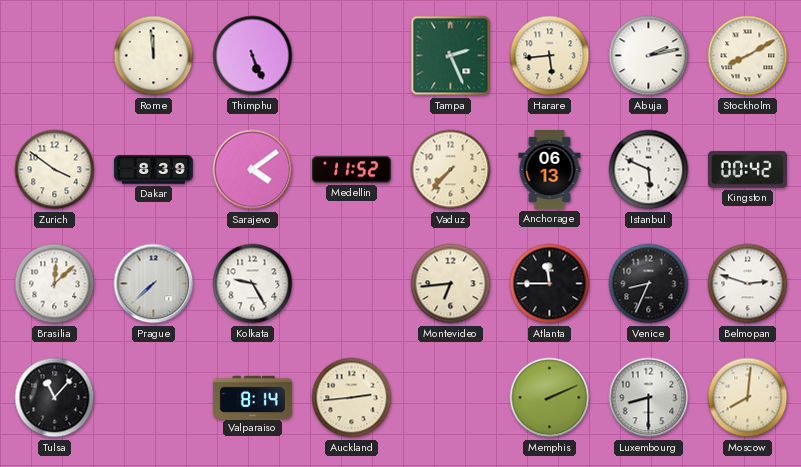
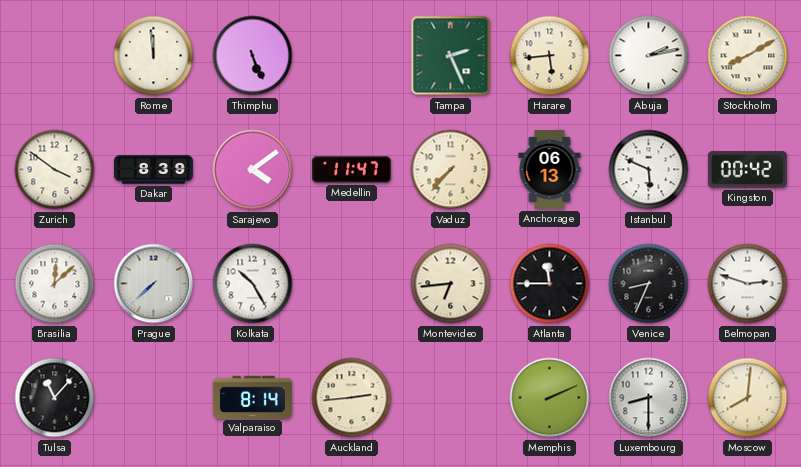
Medellin: 11:52 -> 11:47
Kolkata: 9:25 -> 10:25
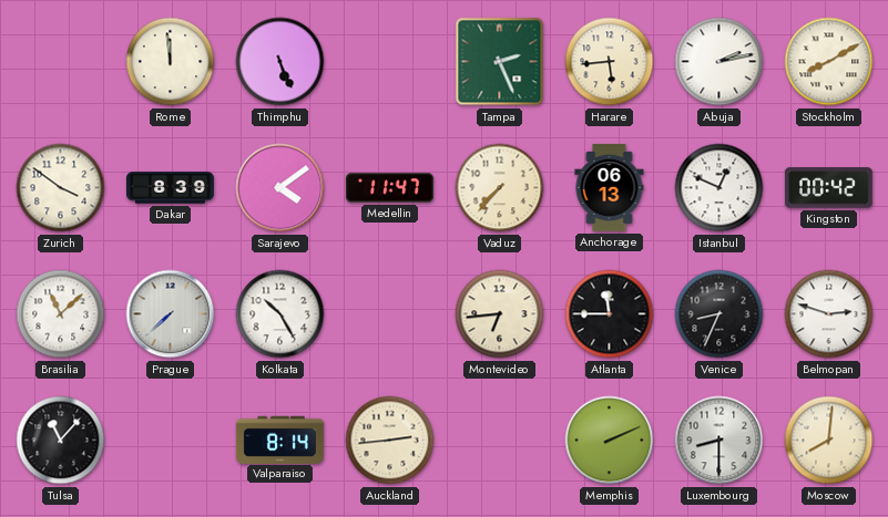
Istanbul: 5:49 -> 12:49
Brasilia: 12:08 -> 11:08
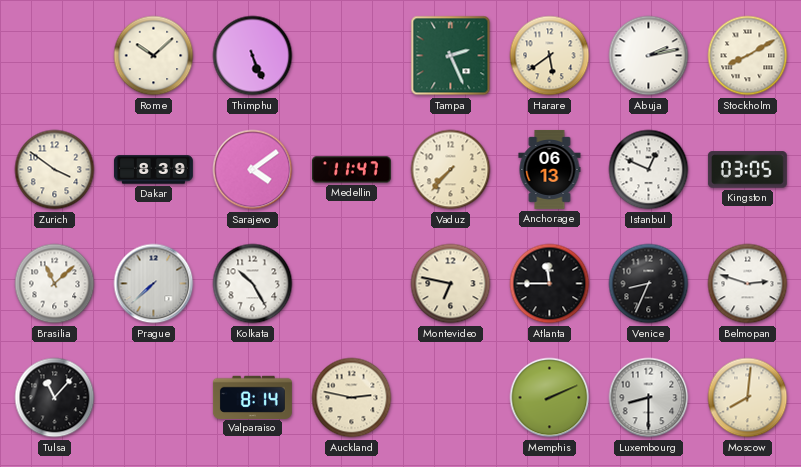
Rome: 11:59 -> 10:08
Harare: 5:44 -> 5:39
Kingston: 00:42 -> 03:05
Montevideo: 6:44 -> 6:47
Auckland: 2:44 -> 2:47
